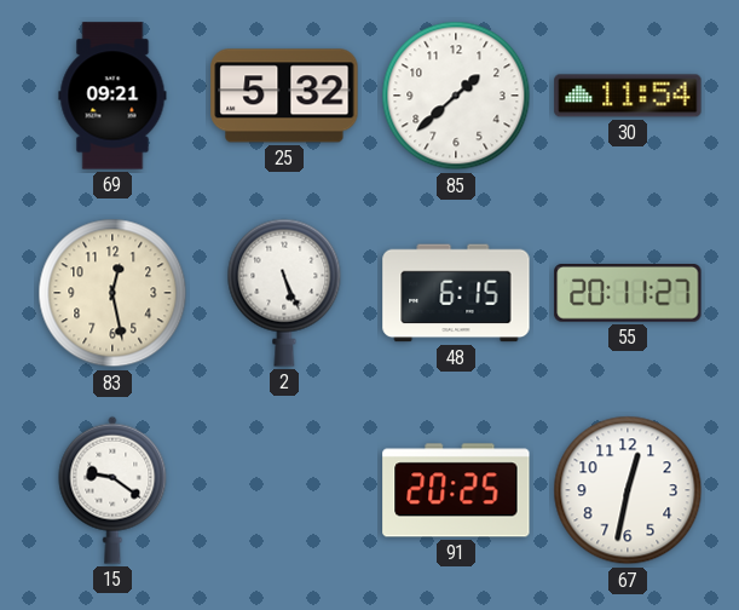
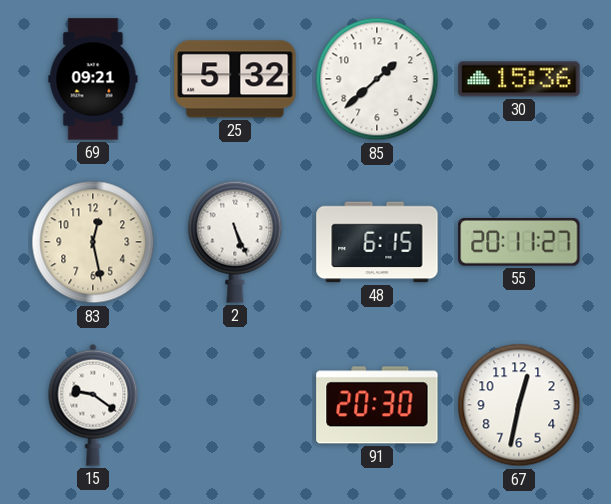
30: 11:54 -> 15:36
91: 20:25 -> 20:30
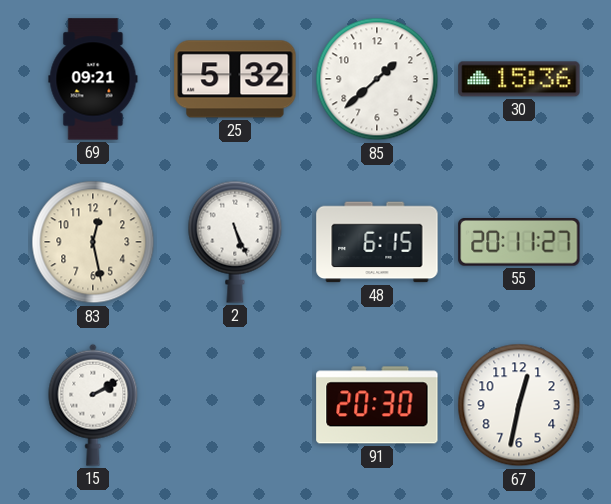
15: 9:21 -> 2:10
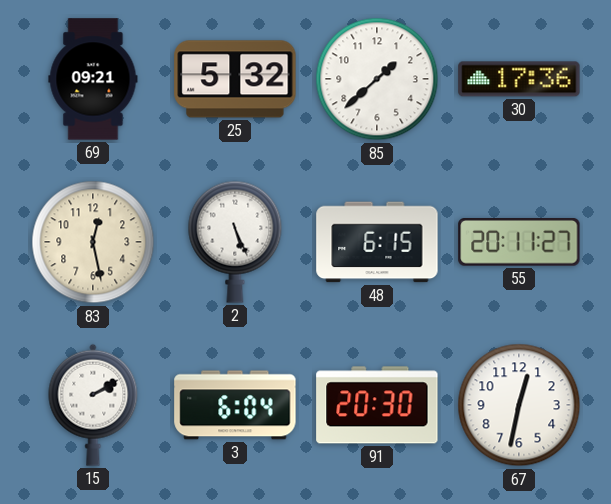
30: 15:36 -> 17:36
3: none -> 6:04
